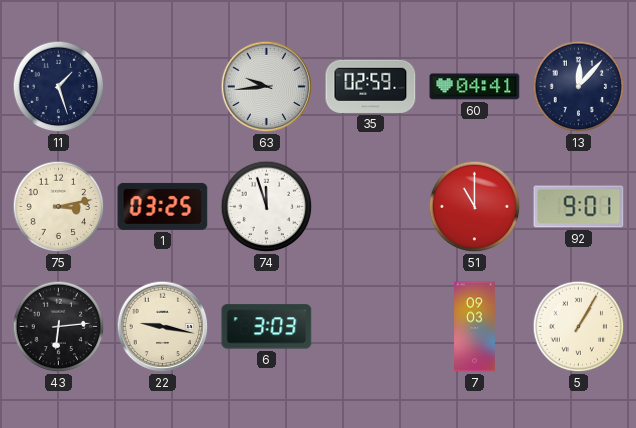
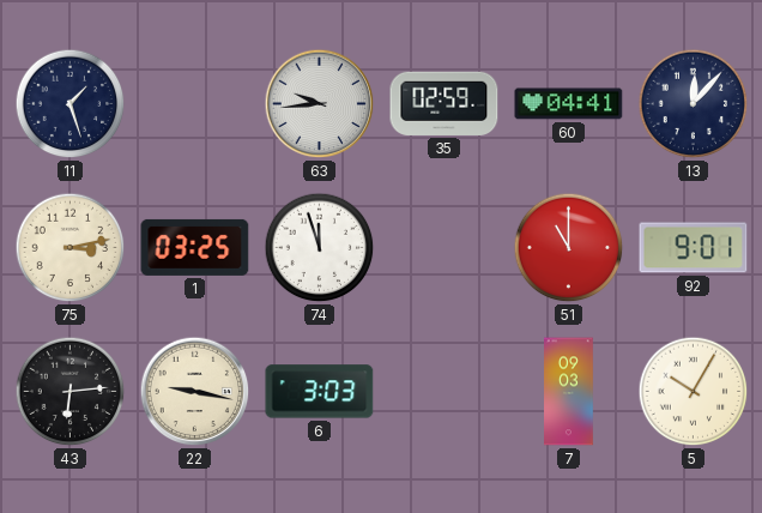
5: 1:05 -> 10:05
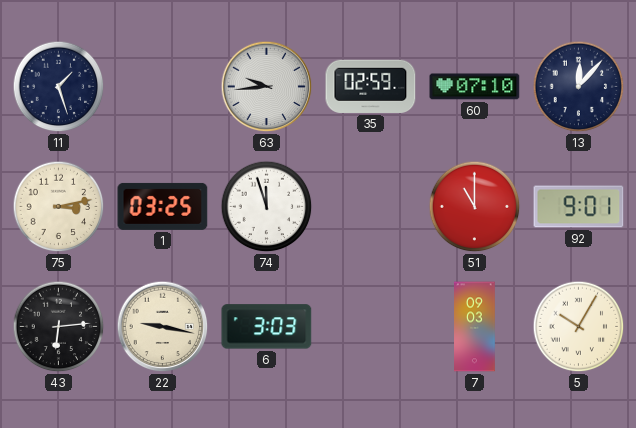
60: 04:41 -> 07:10
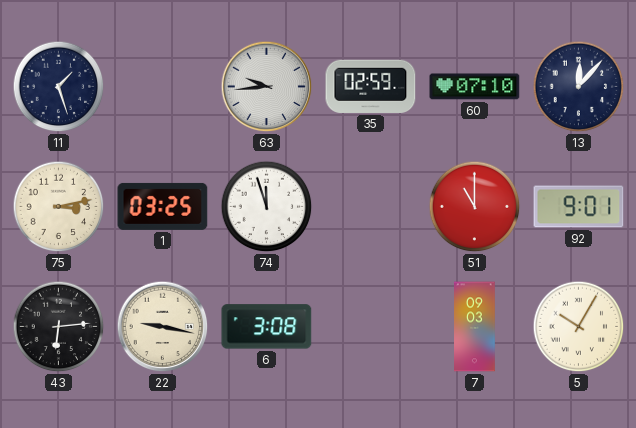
6: 3:03 -> 3:08
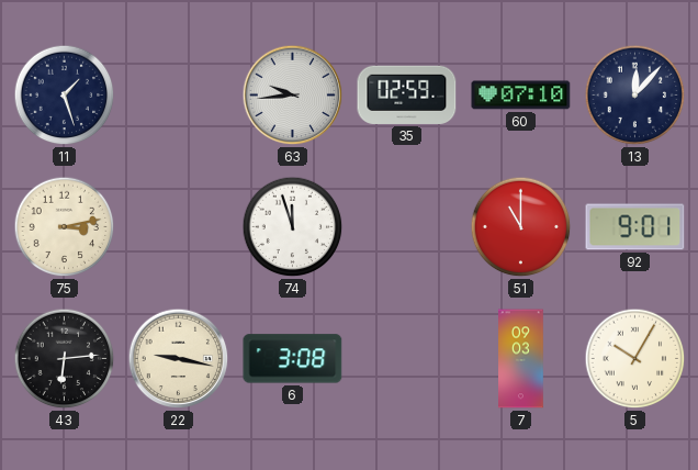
1: 03:25 -> none
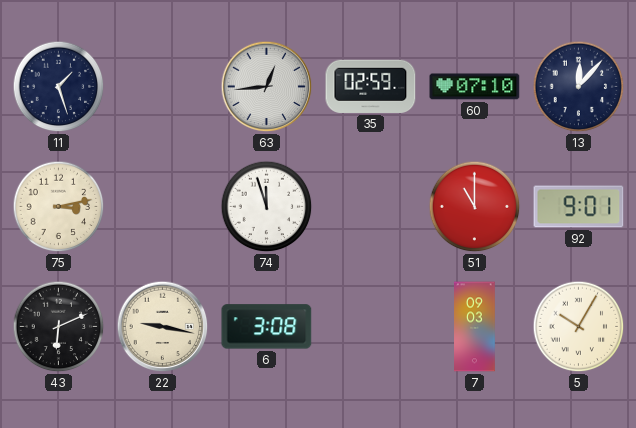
63: 9:44 -> 12:44
43: 6:14 -> 6:11
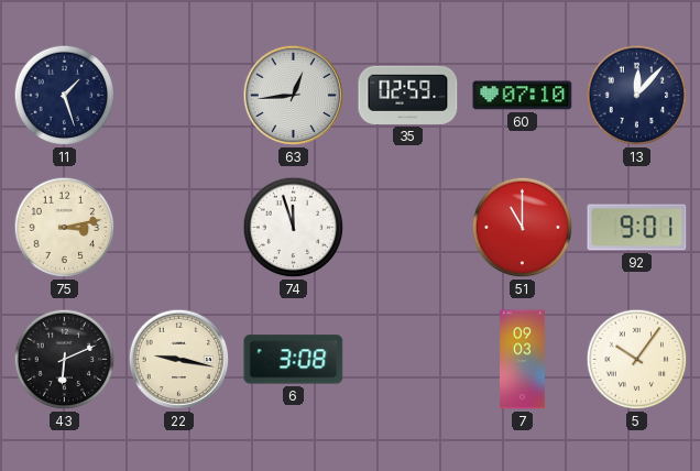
5: 10:05 -> 10:06
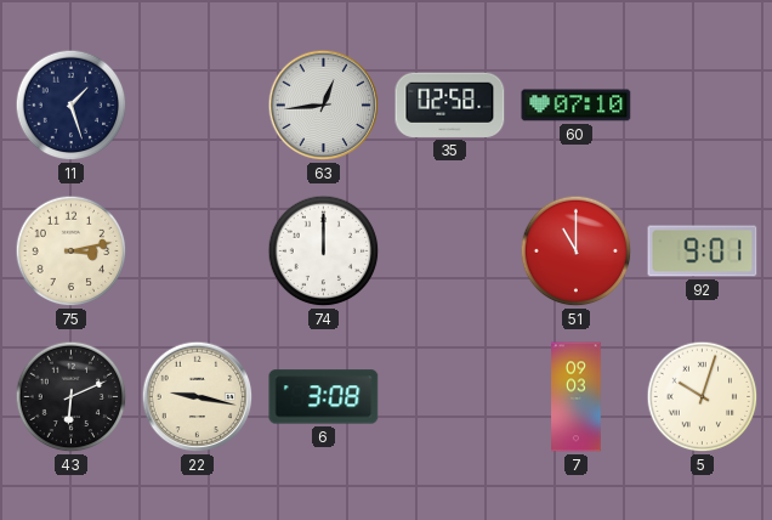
35: 02:59 -> 02:58
13: 12:07 -> none
74: 11:57 -> 12:00
5: 10:06 -> 10:03
